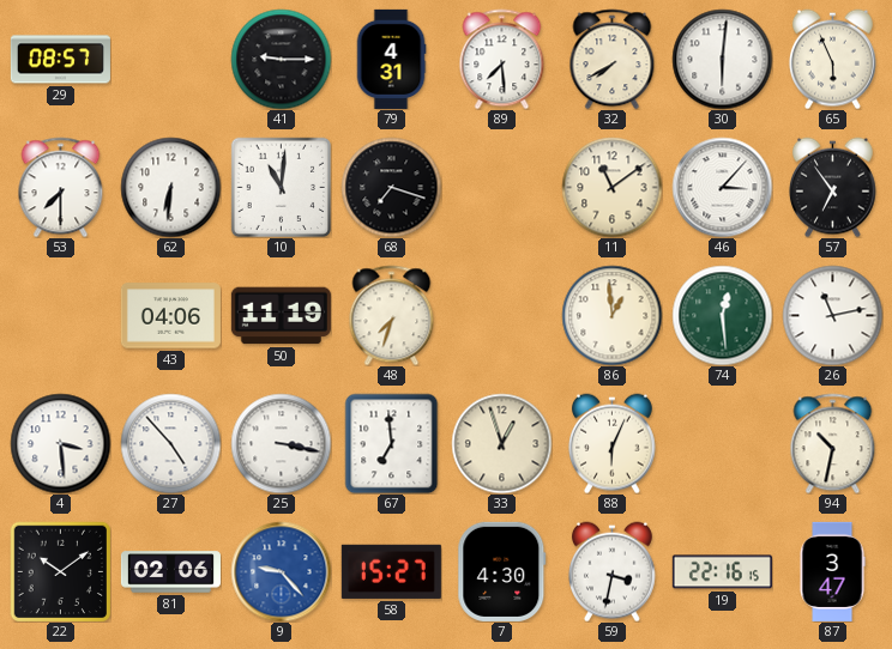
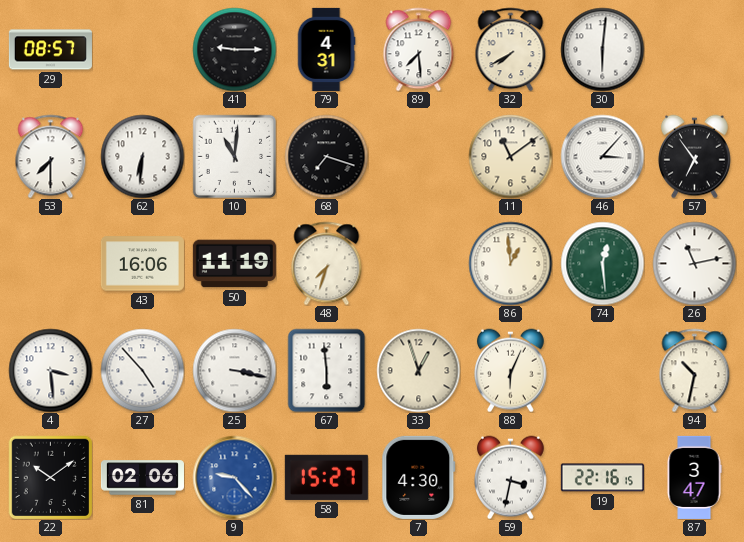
65: 5:56 -> none
43: 04:06 -> 16:06
67: 6:59 -> 5:59
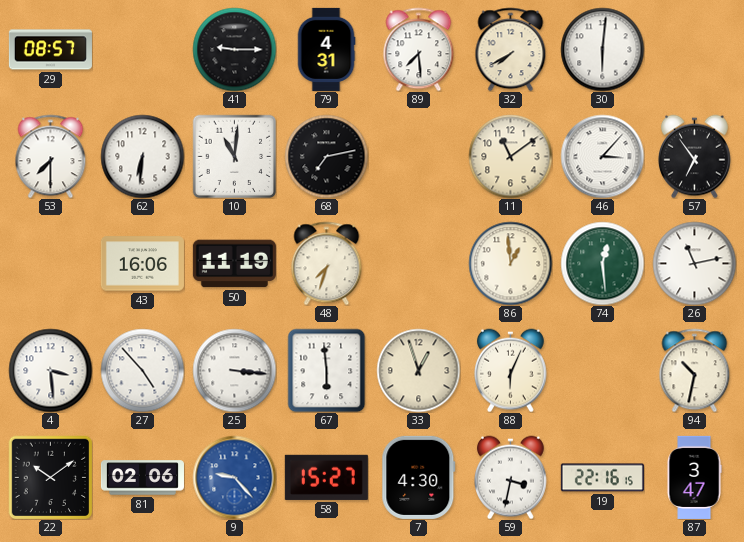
68: 7:18 -> 7:13
25: 3:17 -> 3:16
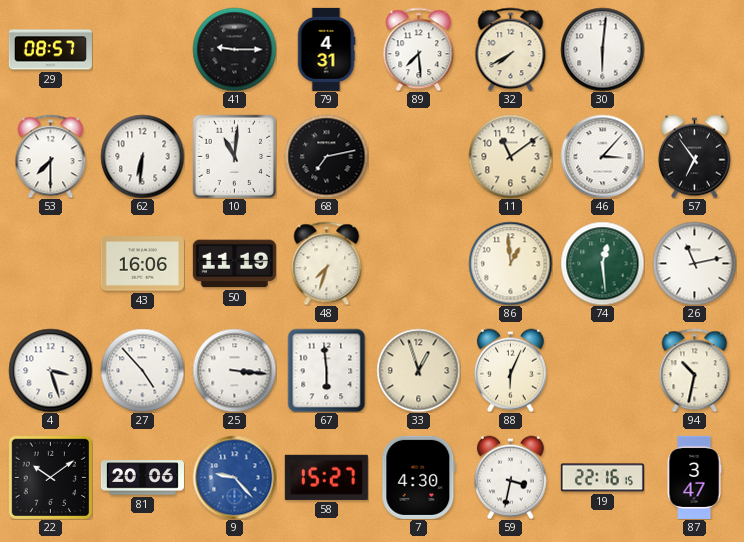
4: 3:29 -> 3:27
81: 02:06 -> 20:06
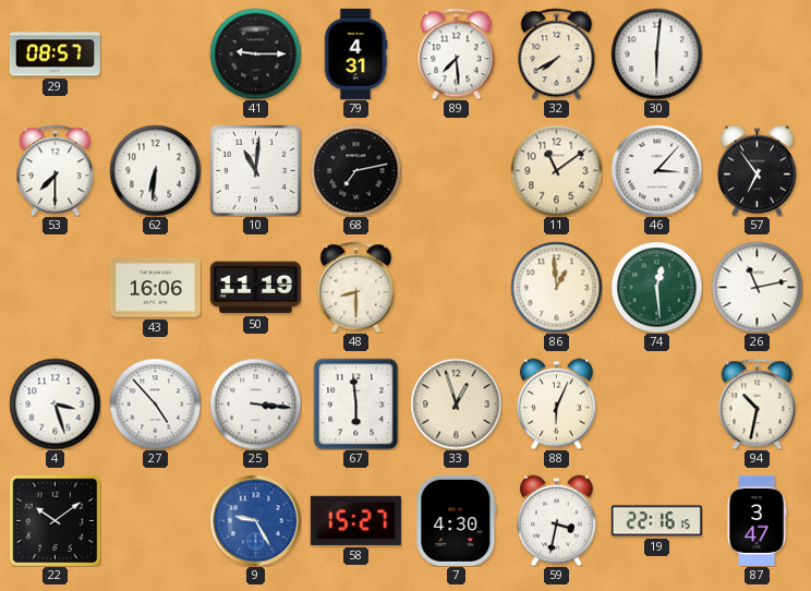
48: 7:33 -> 8:30
81: 20:06 -> none
9: 9:23 -> 9:25
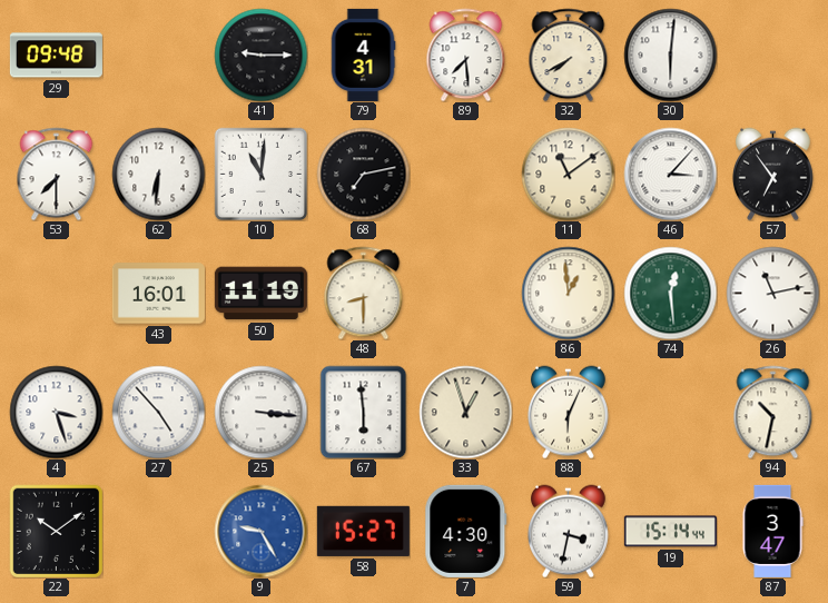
29: 08:57 -> 09:48
43: 16:06 -> 16:01
19: 22:16 -> 15:14
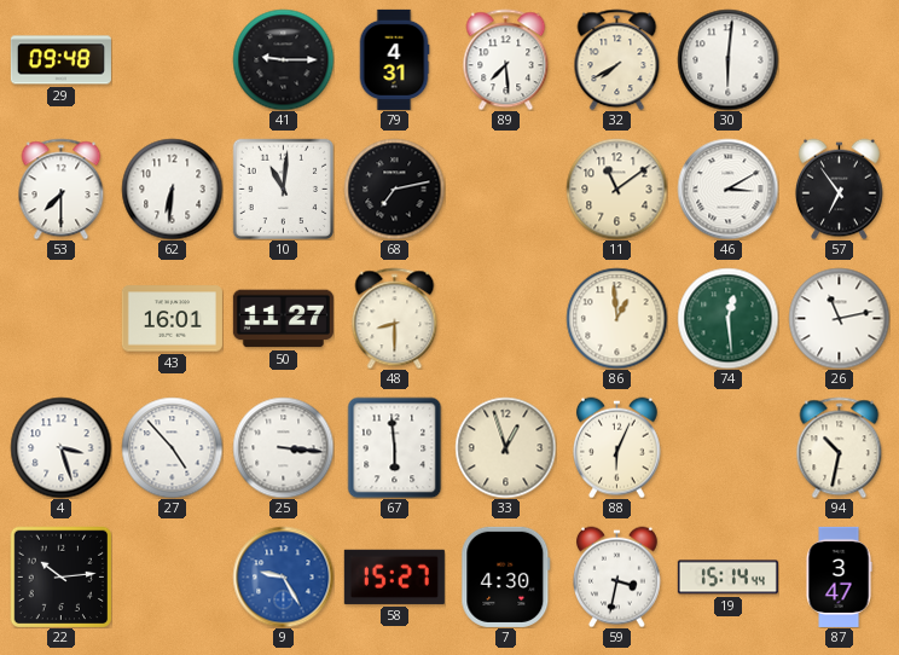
46: 3:07 -> 3:10
50: 11:19 -> 11:27
22: 10:09 -> 10:14
